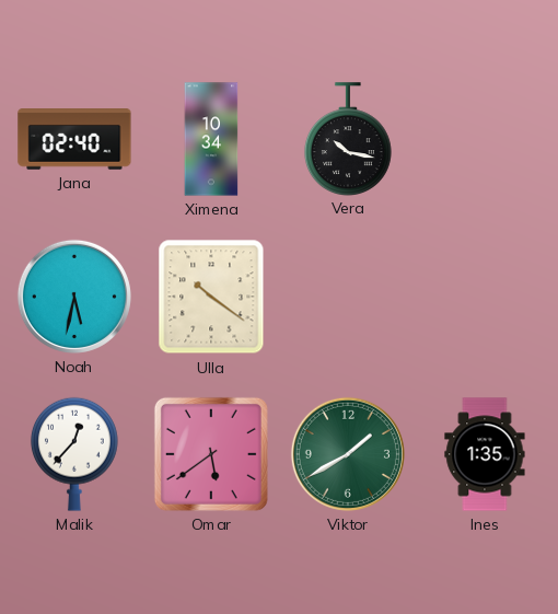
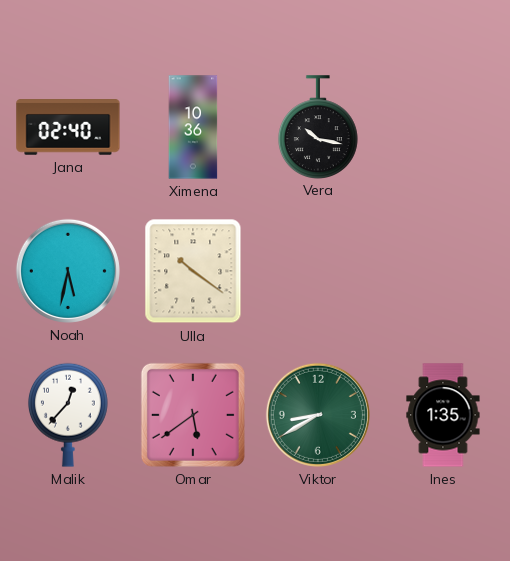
Ximena: 10:34 -> 10:36
Viktor: 1:40 -> 8:40
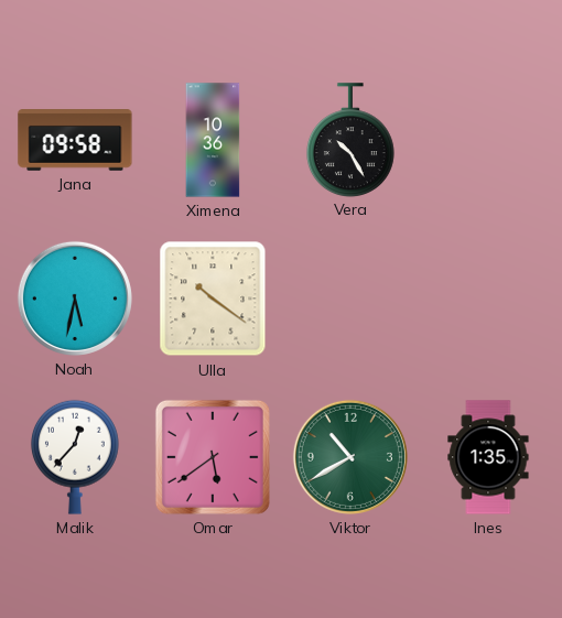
Jana: 02:40 -> 09:58
Vera: 10:17 -> 10:25
Viktor: 8:40 -> 10:40
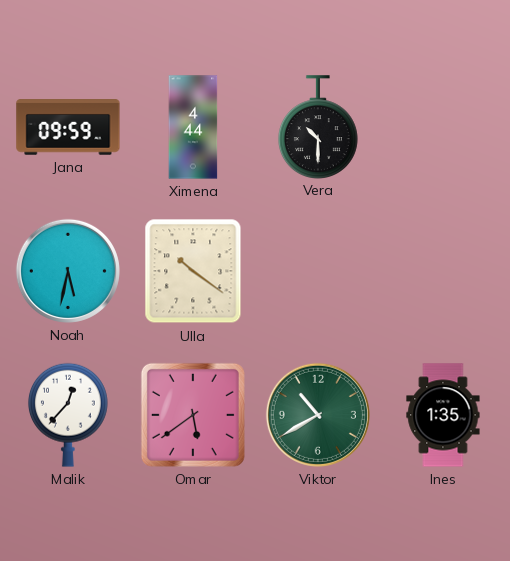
Jana: 09:58 -> 09:59
Ximena: 10:36 -> 4:44
Vera: 10:25 -> 10:30
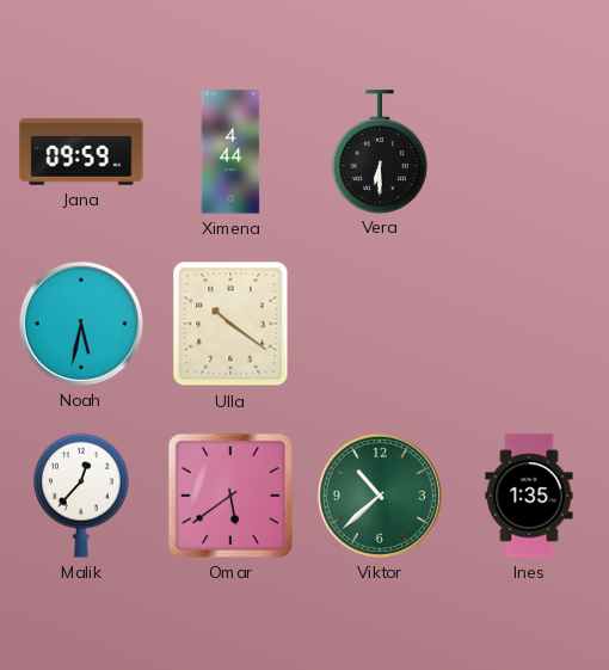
Vera: 10:30 -> 6:30
Viktor: 10:40 -> 10:38
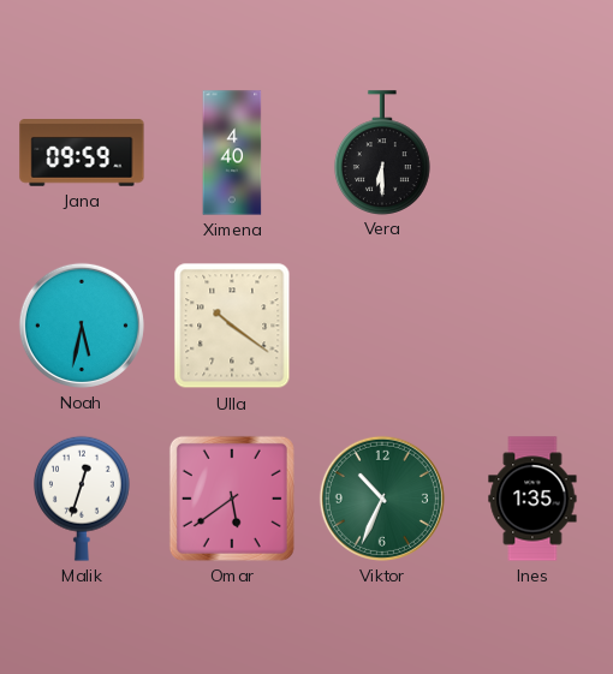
Ximena: 4:44 -> 4:40
Malik: 12:37 -> 12:33
Viktor: 10:38 -> 10:34
